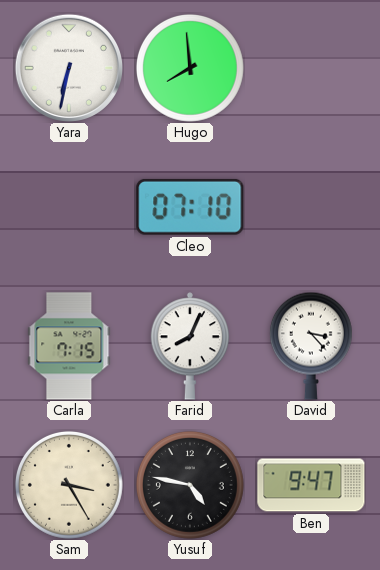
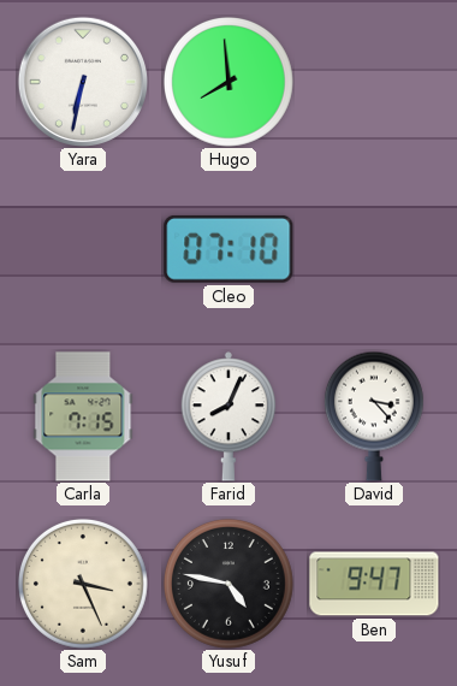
Sam: 3:25 -> 3:26
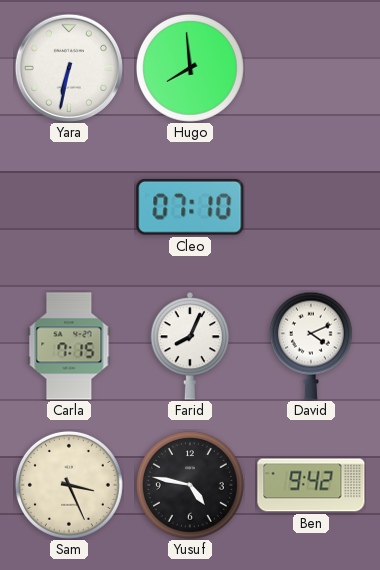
David: 3:23 -> 4:11
Ben: 9:47 -> 9:42
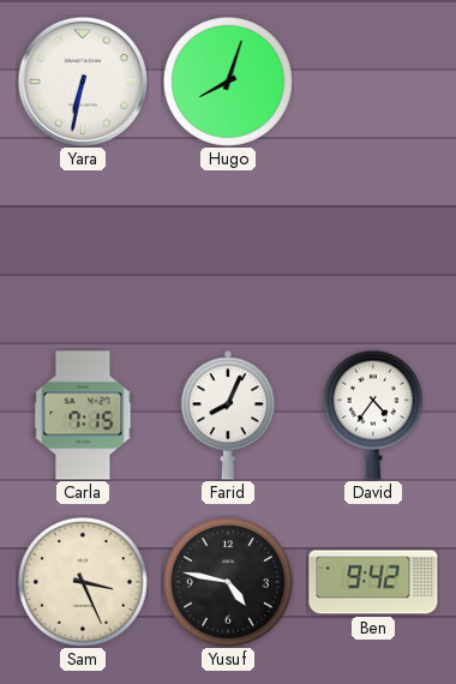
Hugo: 7:59 -> 8:03
Cleo: 07:10 -> none
David: 4:11 -> 4:36
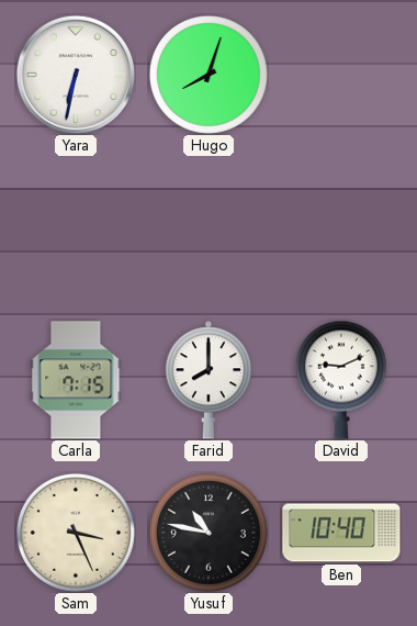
Farid: 8:04 -> 8:00
David: 4:36 -> 9:11
Yusuf: 4:47 -> 10:47
Ben: 9:42 -> 10:40
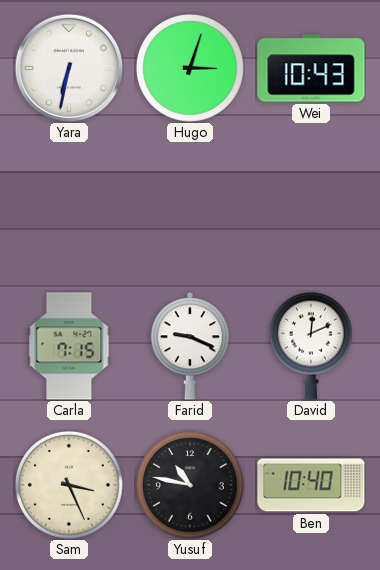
Hugo: 8:03 -> 3:03
Wei: none -> 10:43
Farid: 8:00 -> 9:19
David: 9:11 -> 12:11
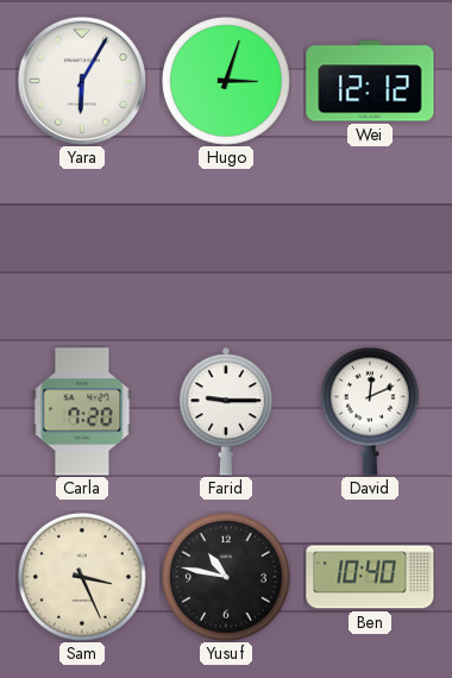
Yara: 6:32 -> 6:05
Wei: 10:43 -> 12:12
Carla: 7:15 -> 7:20
Farid: 9:19 -> 9:15
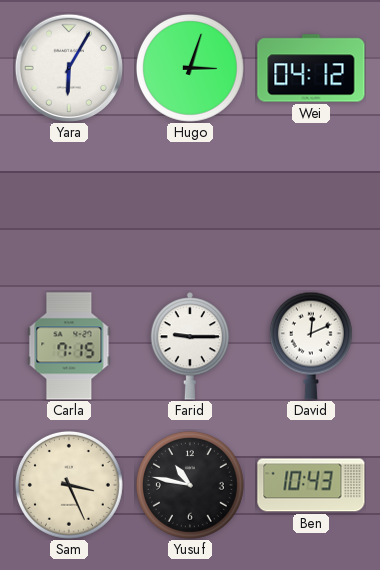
Wei: 12:12 -> 04:12
Carla: 7:20 -> 7:15
Ben: 10:40 -> 10:43
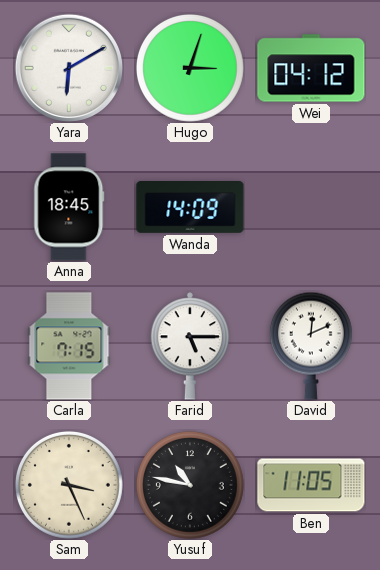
Yara: 6:05 -> 6:10
Anna: none -> 18:45
Wanda: none -> 14:09
Farid: 9:15 -> 5:15
Ben: 10:43 -> 11:05
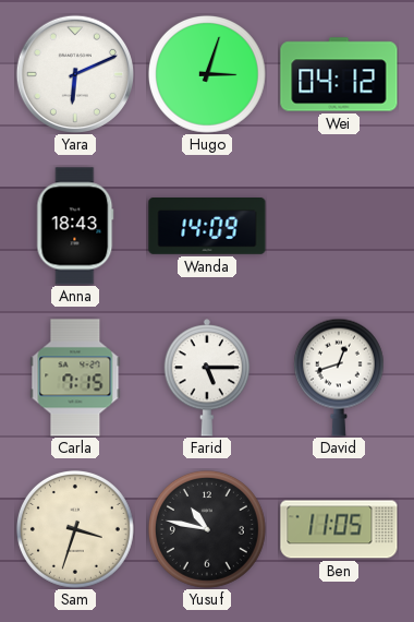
Yara: 6:10 -> 6:11
Anna: 18:45 -> 18:43
David: 12:11 -> 12:42
Sam: 3:26 -> 3:33
